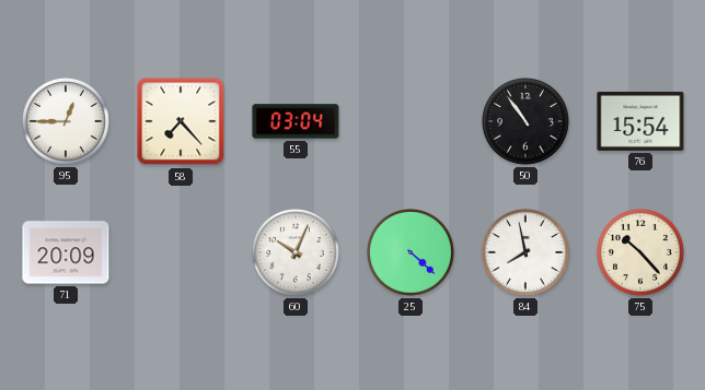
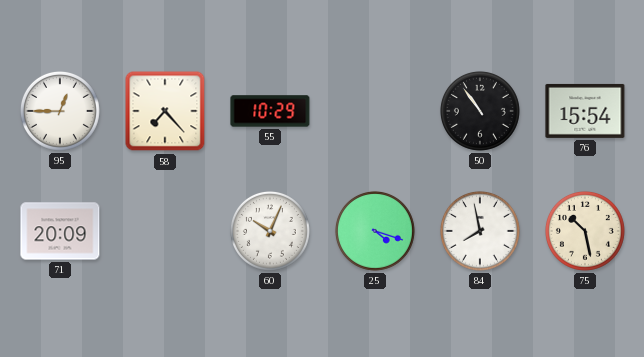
55: 03:04 -> 10:29
25: 4:22 -> 4:18
75: 10:23 -> 10:28
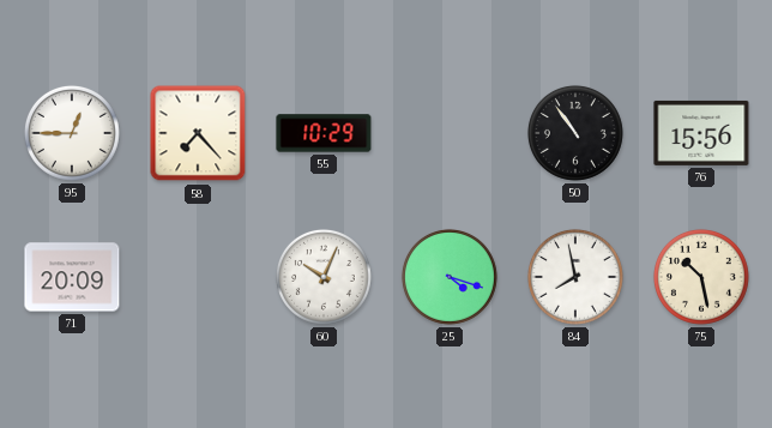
76: 15:54 -> 15:56
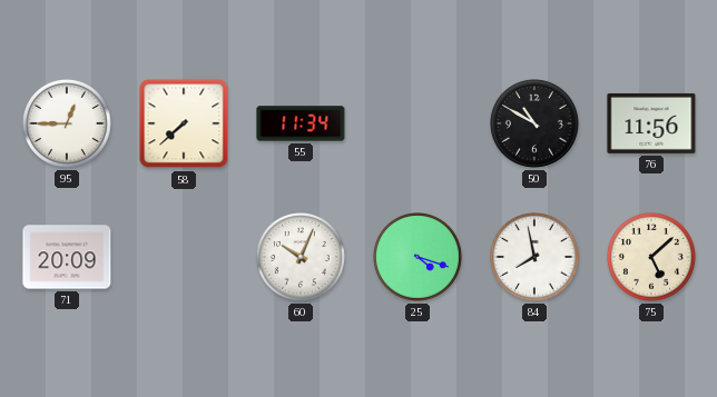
58: 7:23 -> 7:38
55: 10:29 -> 11:34
50: 10:54 -> 10:50
76: 15:56 -> 11:56
75: 10:28 -> 5:08
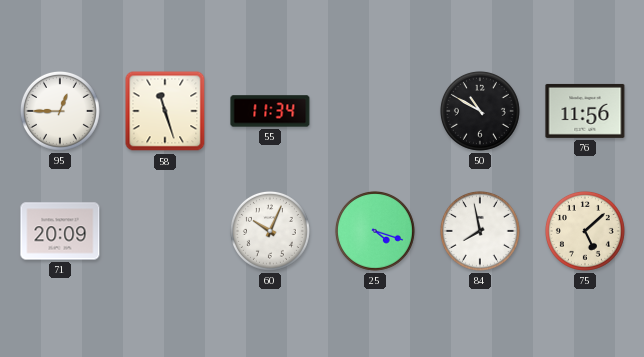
58: 7:38 -> 11:27
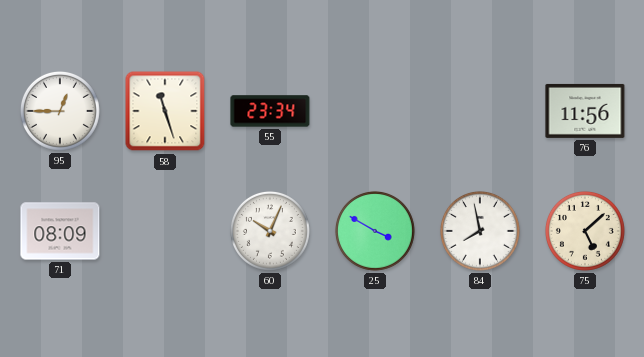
55: 11:34 -> 23:34
50: 10:50 -> none
71: 20:09 -> 08:09
25: 4:18 -> 3:50
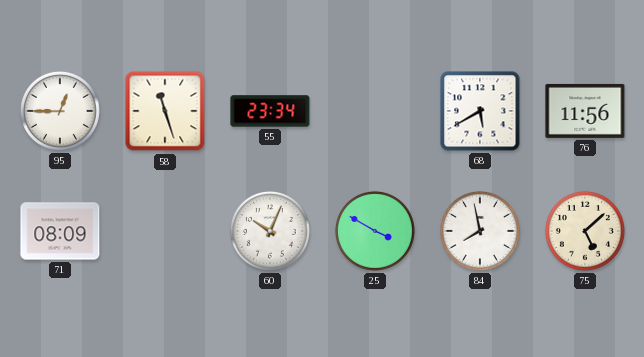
68: none -> 5:40
